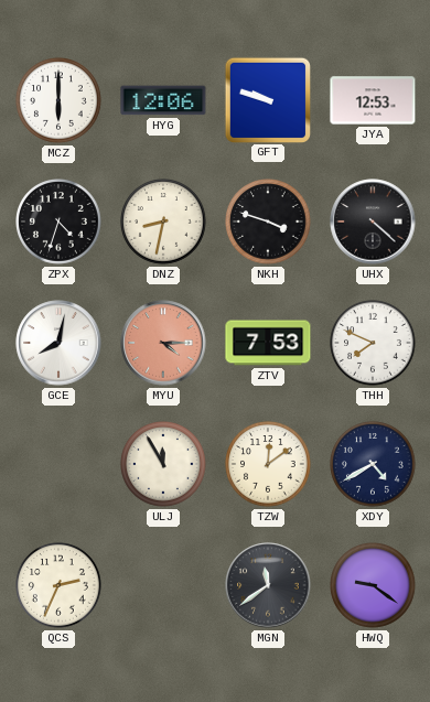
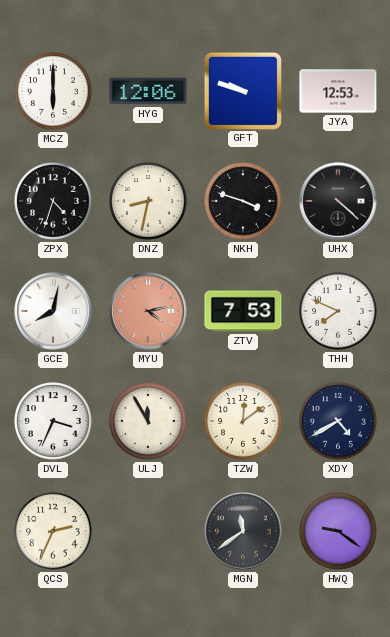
MYU: 4:15 -> 4:13
DVL: none -> 3:34
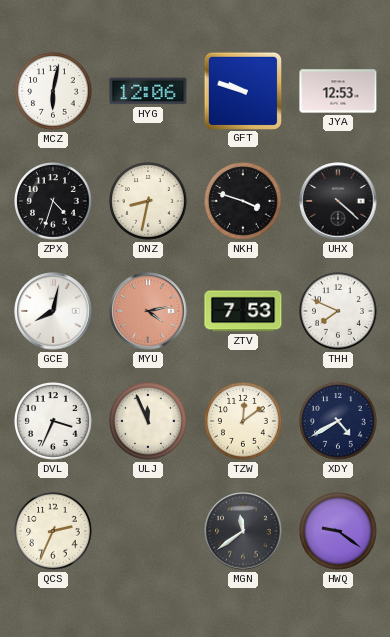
MCZ: 6:00 -> 6:02
ULJ: 11:55 -> 11:56
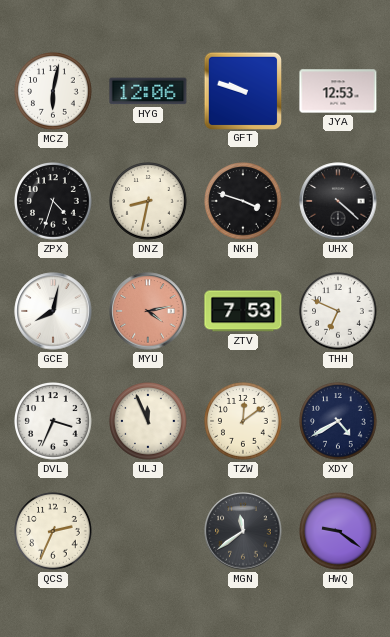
THH: 7:49 -> 6:49
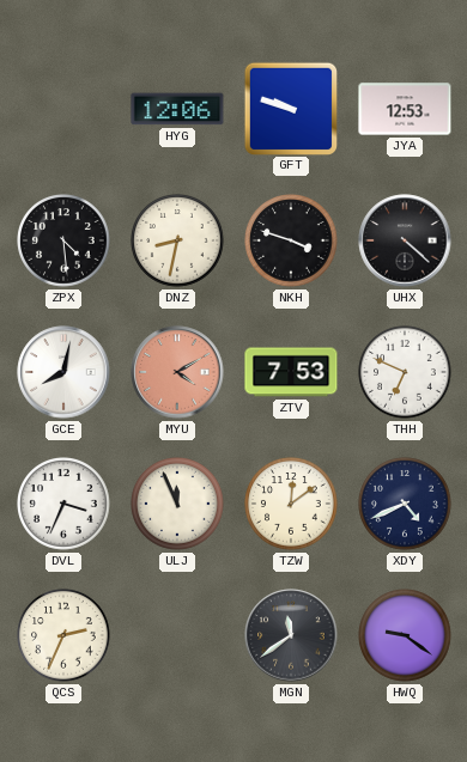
MCZ: 6:02 -> none
ZPX: 4:33 -> 4:29
MYU: 4:13 -> 4:10
XDY: 4:40 -> 4:41
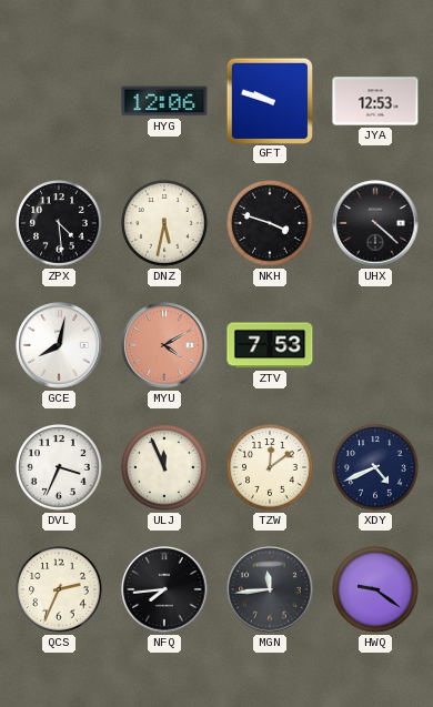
DNZ: 8:32 -> 5:32
THH: 6:49 -> none
NFQ: none -> 7:44
MGN: 11:39 -> 11:44
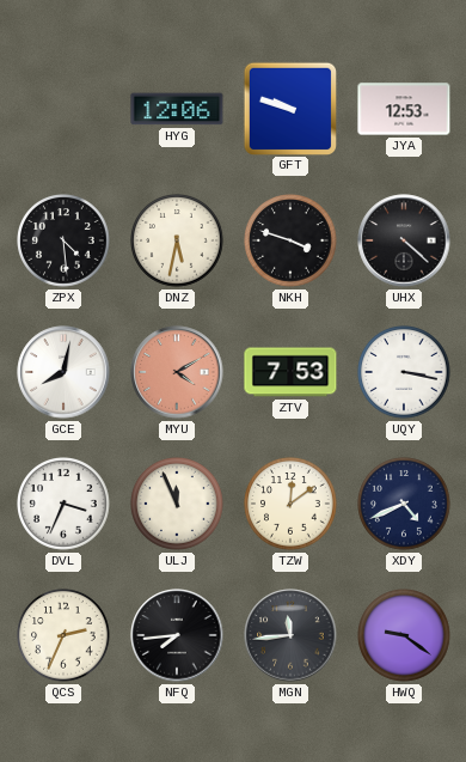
UQY: none -> 3:17
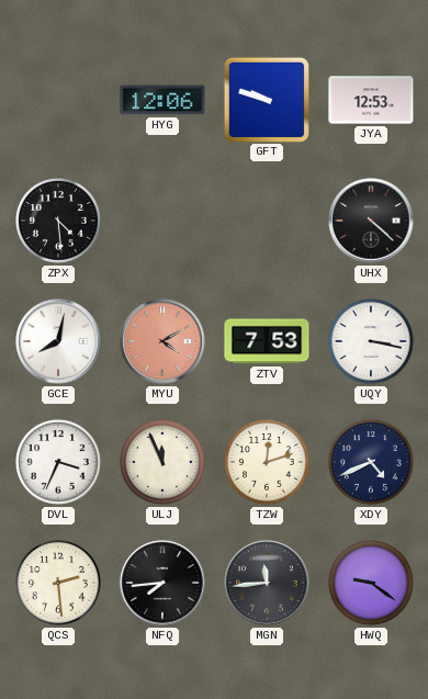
DNZ: 5:32 -> none
NKH: 3:48 -> none
TZW: 12:09 -> 12:12
QCS: 2:34 -> 2:29
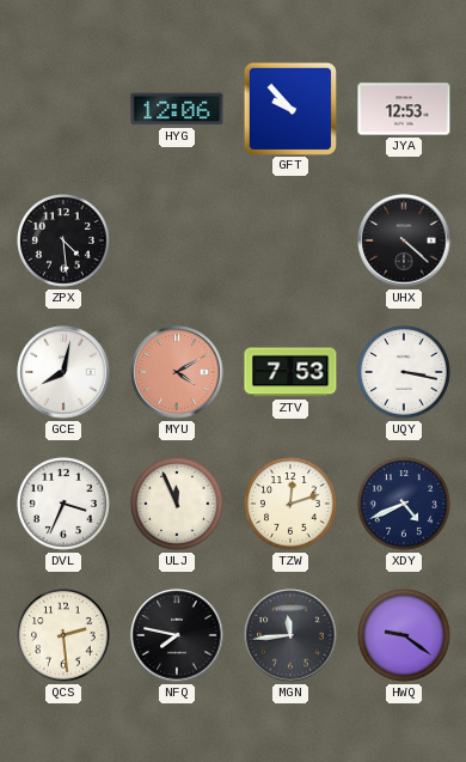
GFT: 9:48 -> 9:53
NFQ: 7:44 -> 7:47
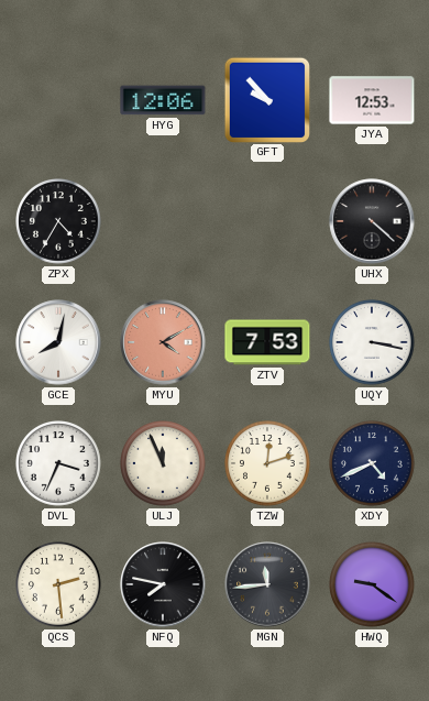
ZPX: 4:29 -> 4:35
